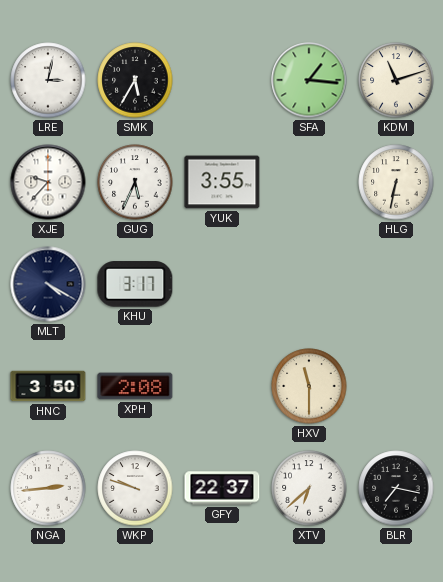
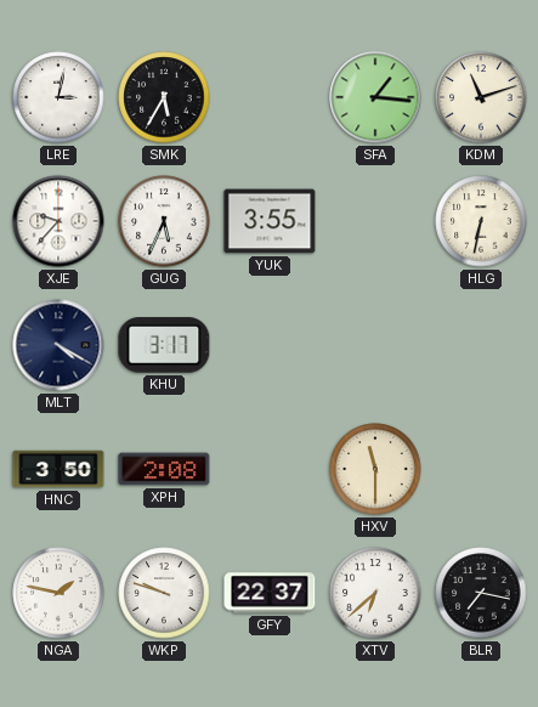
NGA: 2:44 -> 1:47
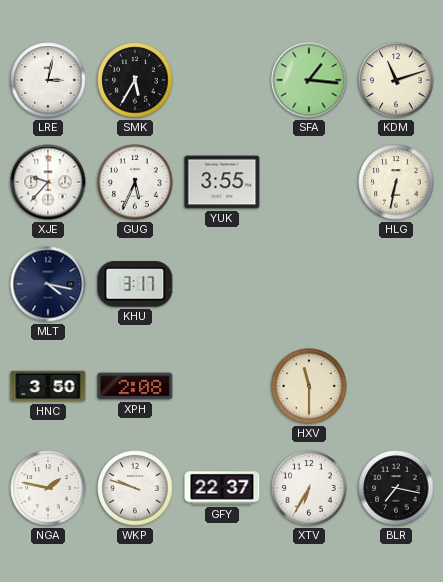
MLT: 4:20 -> 4:17
XTV: 6:38 -> 6:35
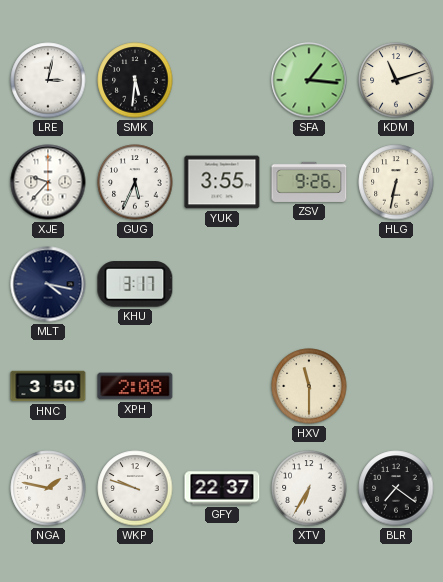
SMK: 5:35 -> 5:31
ZSV: none -> 9:26
BLR: 7:17 -> 7:21
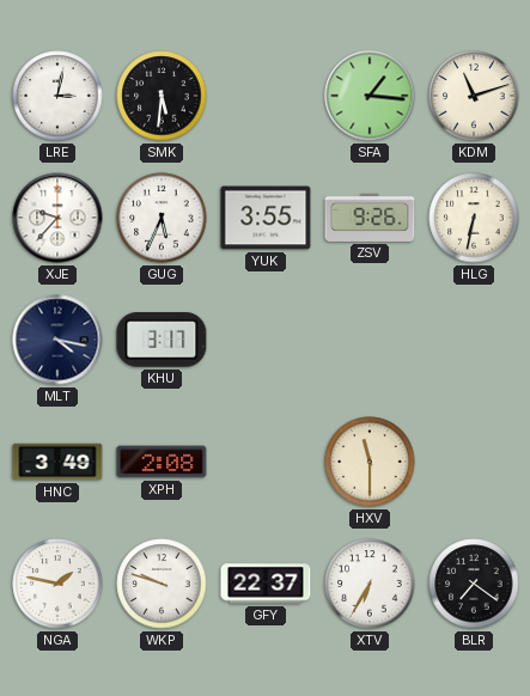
HNC: 3:50 -> 3:49
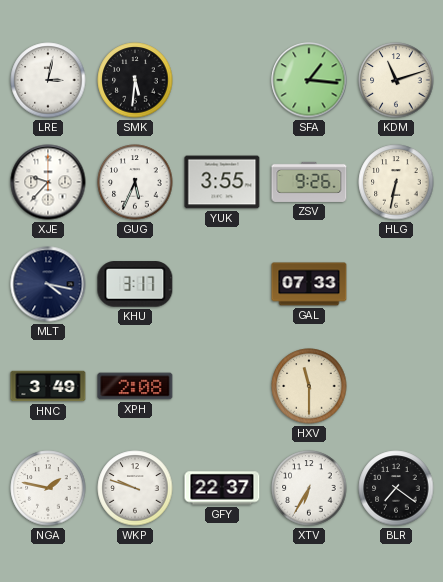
GAL: none -> 07:33
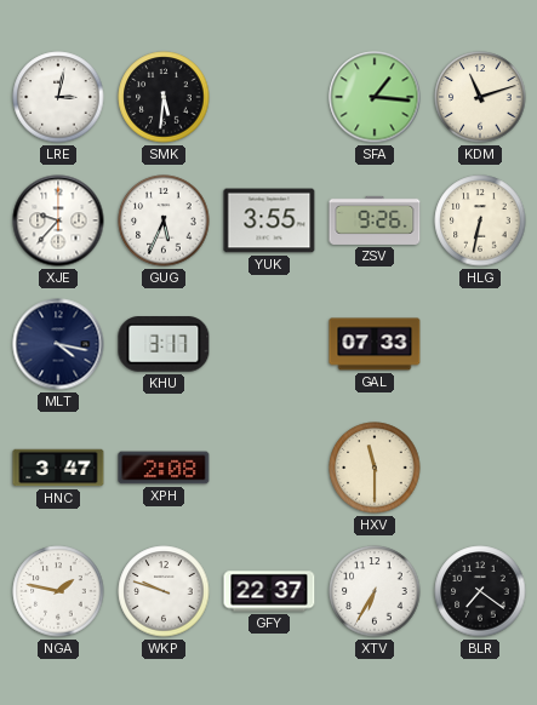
HNC: 3:49 -> 3:47
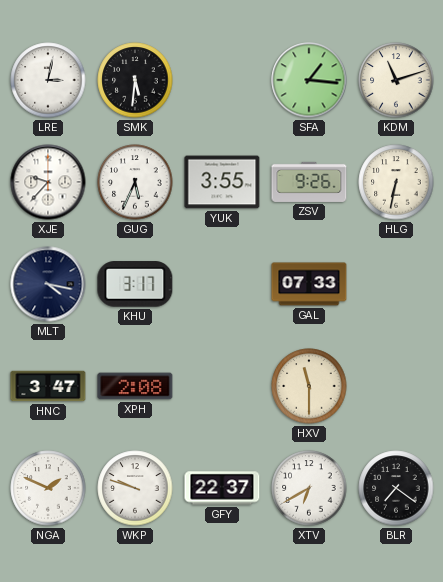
NGA: 1:47 -> 1:49
XTV: 6:35 -> 6:40
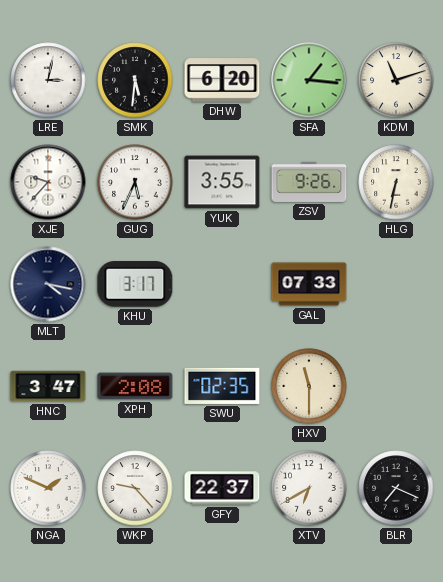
DHW: none -> 6:20
SWU: none -> 02:35
WKP: 9:48 -> 9:23
BLR: 7:21 -> 7:19
